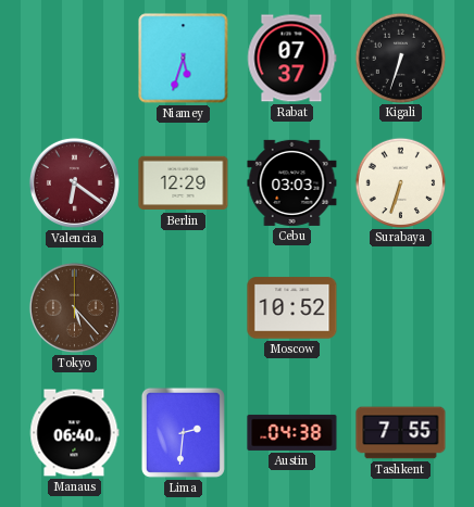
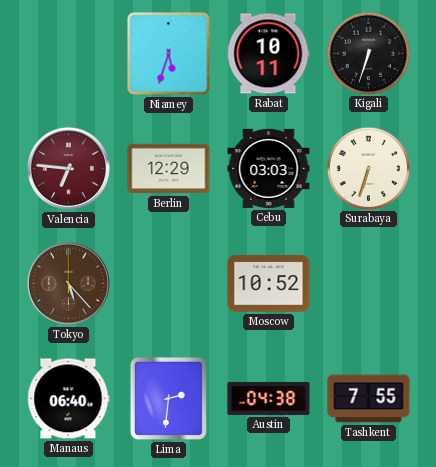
Rabat: 07:37 -> 10:11
Valencia: 6:21 -> 6:46
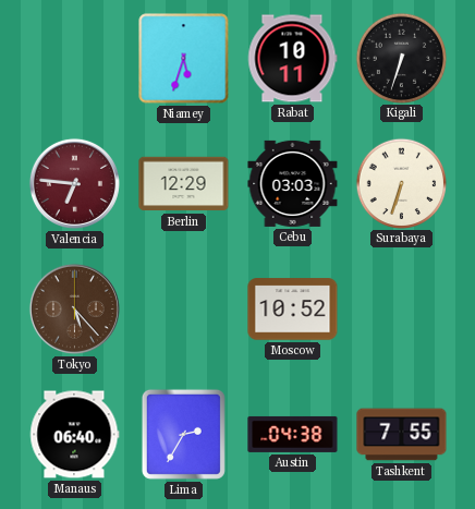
Lima: 2:31 -> 2:35
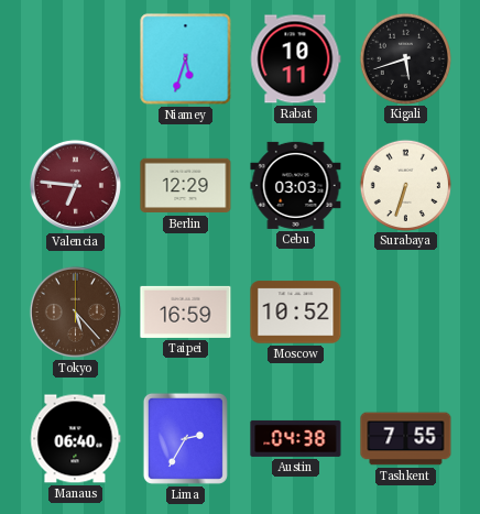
Kigali: 6:33 -> 5:42
Taipei: none -> 16:59
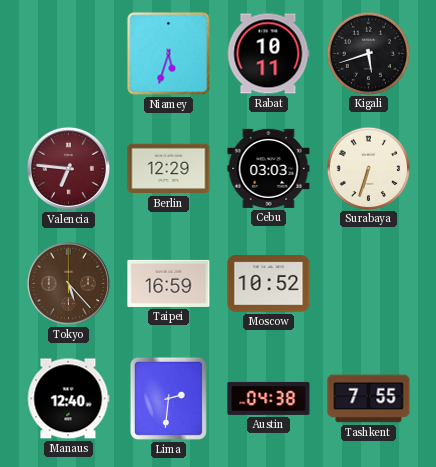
Manaus: 06:40 -> 12:40
Lima: 2:35 -> 2:31
